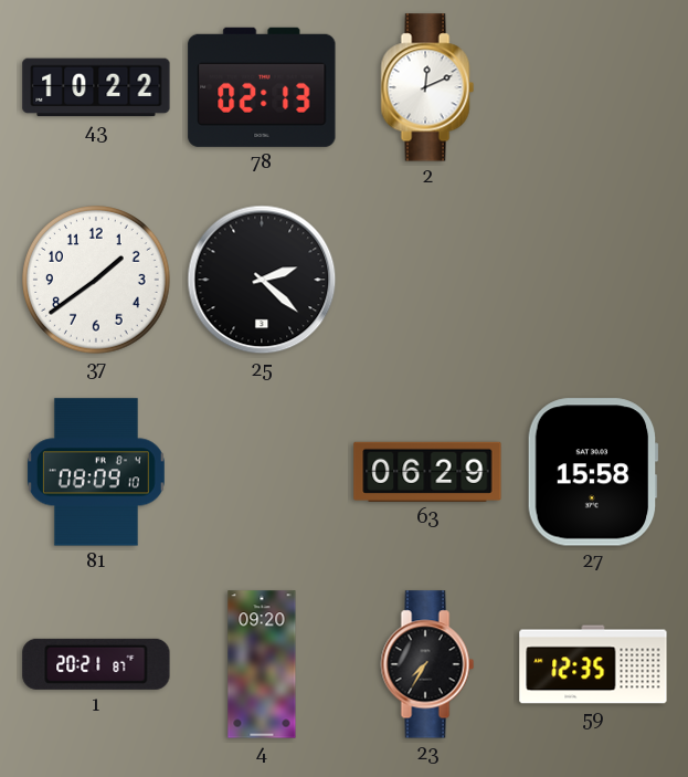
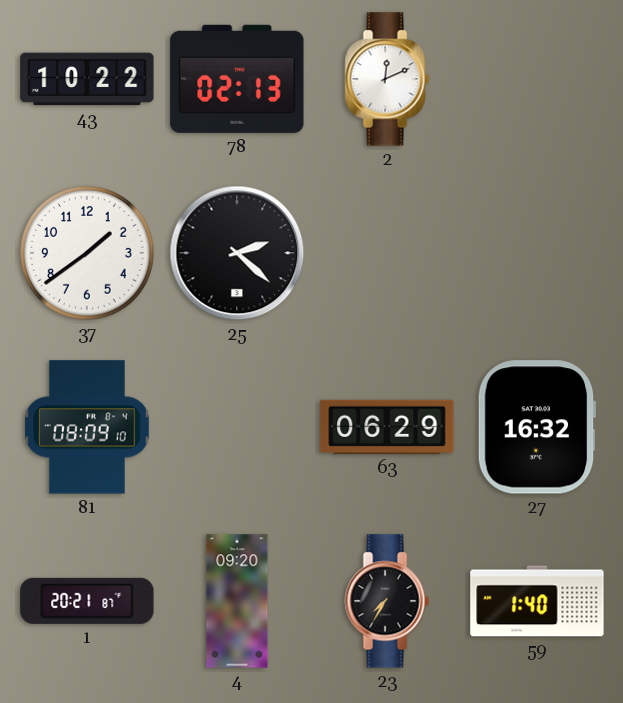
27: 15:58 -> 16:32
59: 12:35 -> 1:40
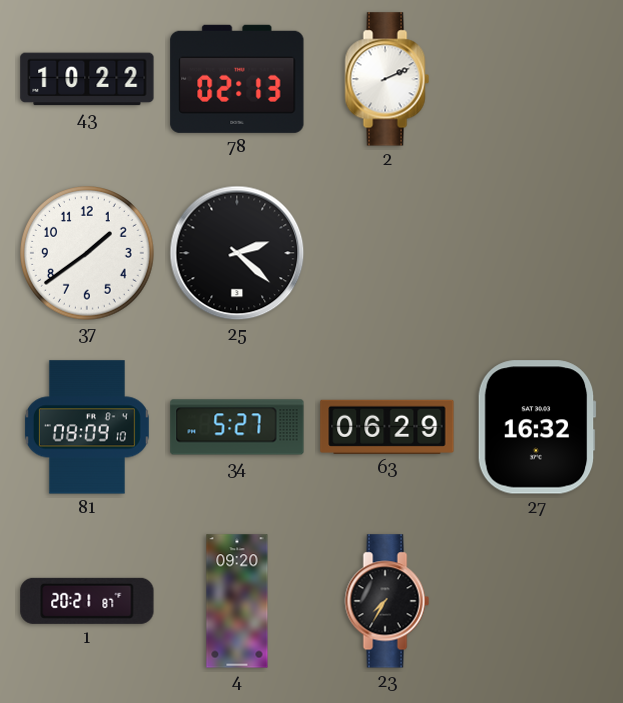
2: 12:11 -> 2:11
34: none -> 5:27
59: 1:40 -> none
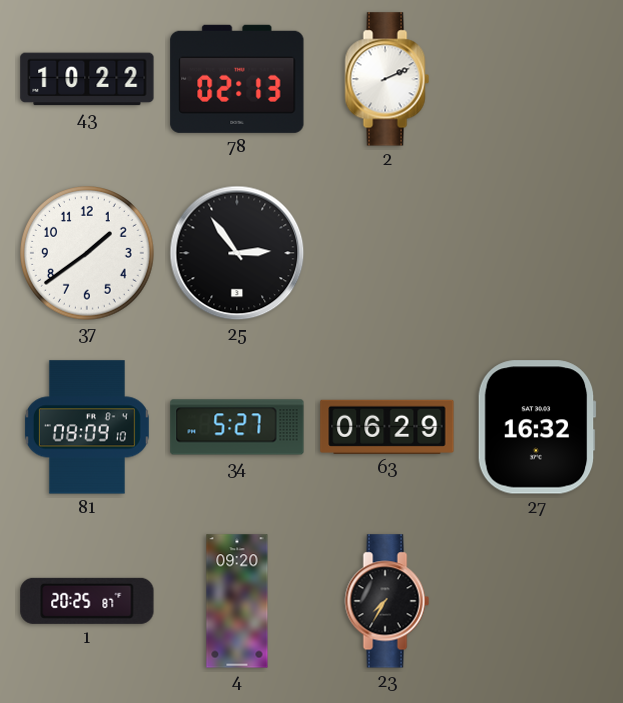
25: 2:22 -> 2:54
1: 20:21 -> 20:25
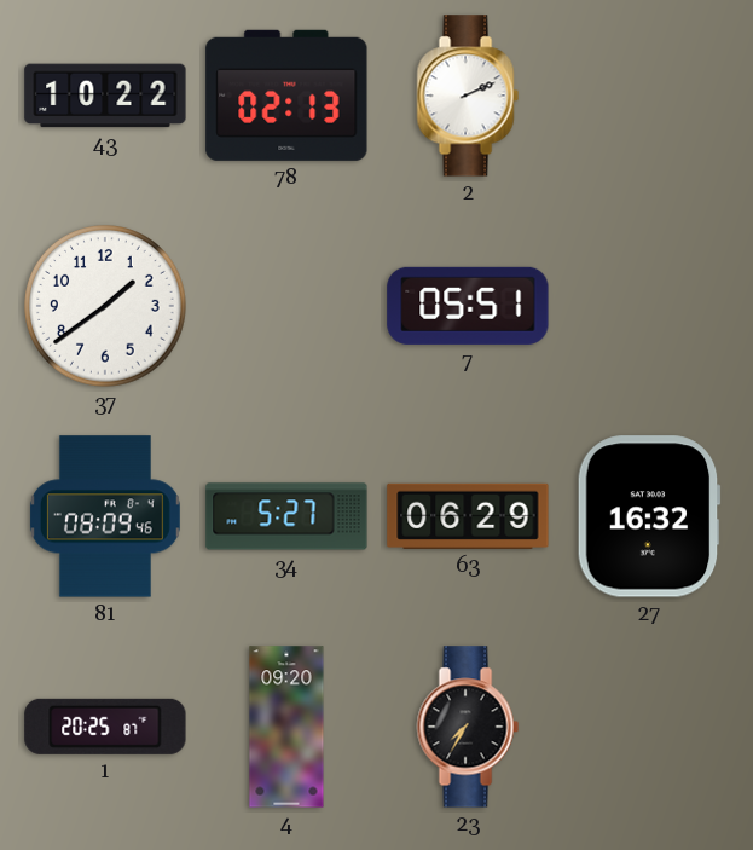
25: 2:54 -> none
7: none -> 05:51
81: 08:09:10 -> 08:09:46
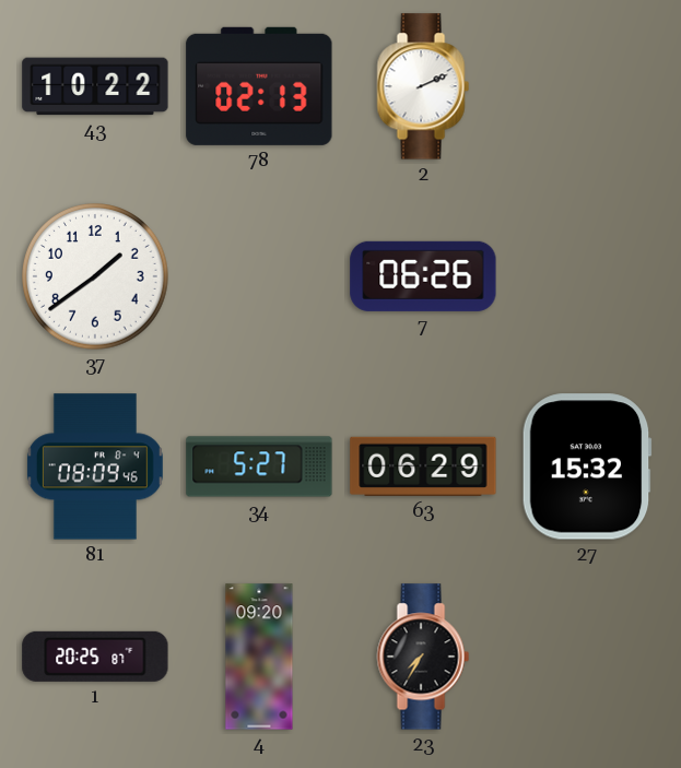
7: 05:51 -> 06:26
27: 16:32 -> 15:32
